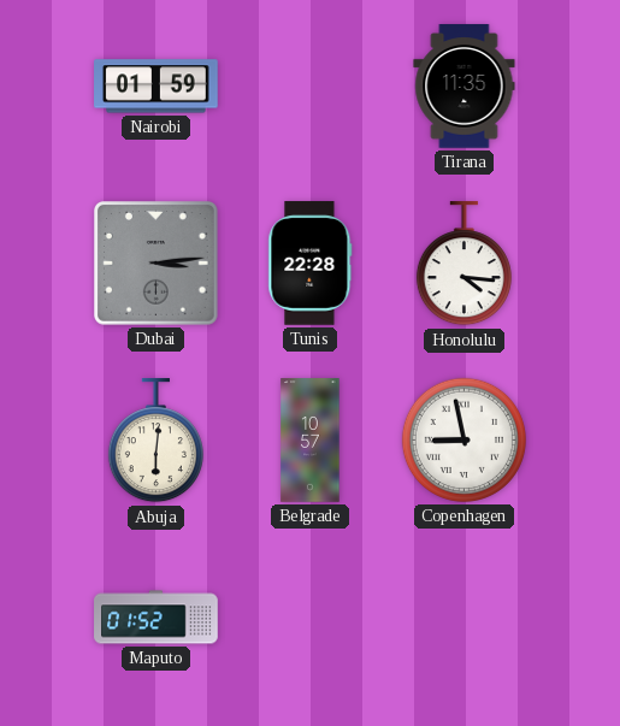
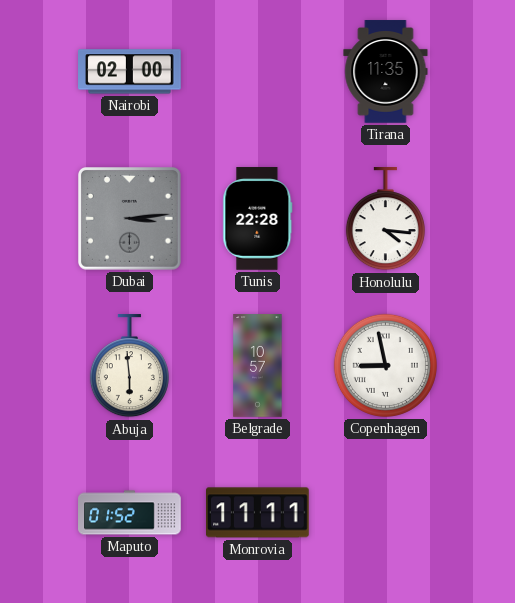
Nairobi: 01:59 -> 02:00
Abuja: 6:01 -> 5:59
Monrovia: none -> 11:11
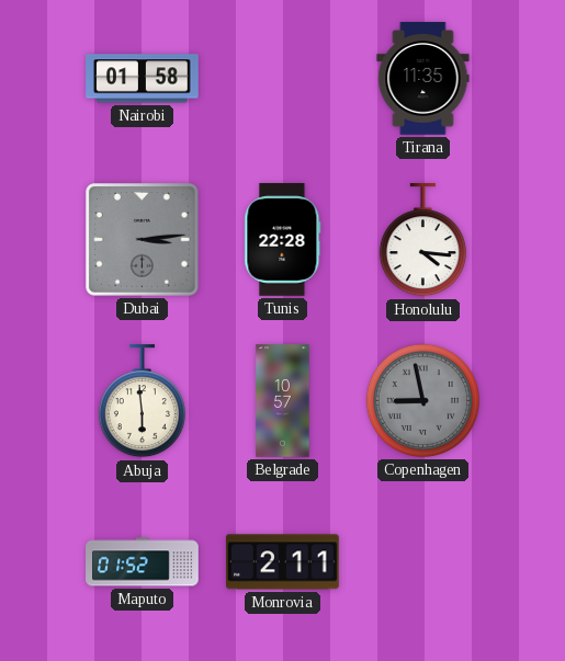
Nairobi: 02:00 -> 01:58
Copenhagen dial: white -> grey
Monrovia: 11:11 -> 2:11
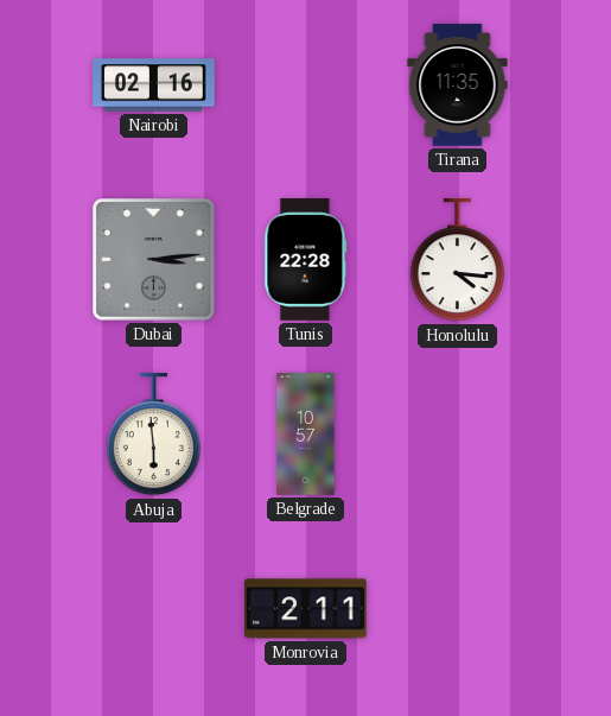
Nairobi: 01:58 -> 02:16
Copenhagen: 8:58 -> none
Maputo: 01:52 -> none
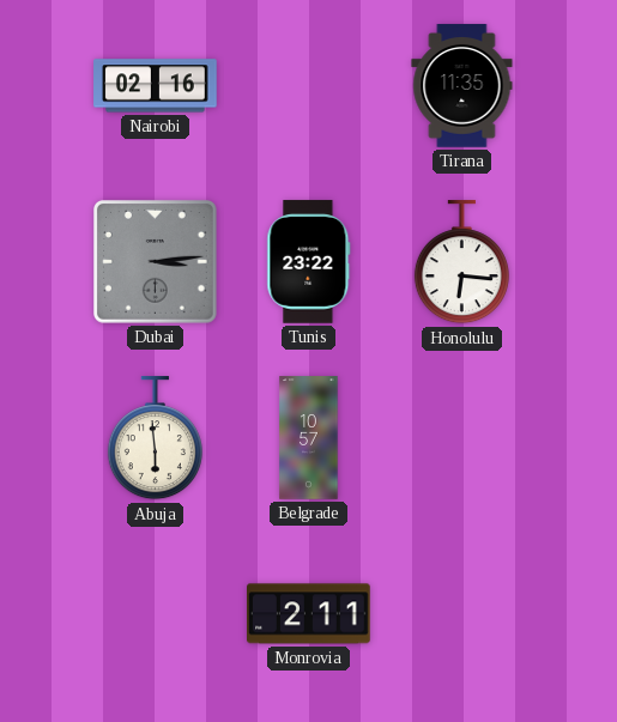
Tunis: 22:28 -> 23:22
Honolulu: 4:16 -> 6:16
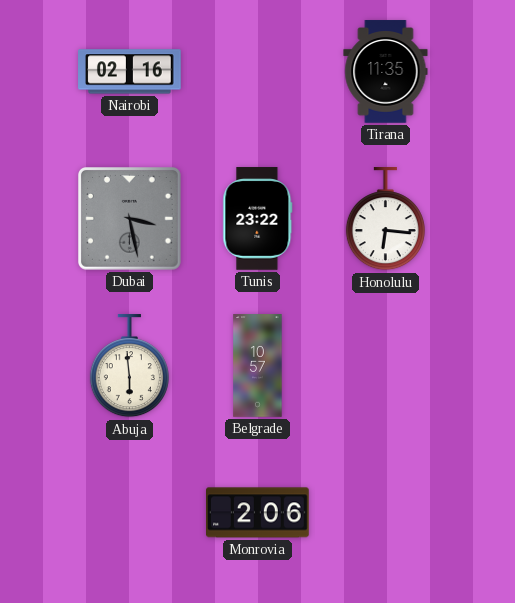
Dubai: 3:14 -> 3:28
Monrovia: 2:11 -> 2:06
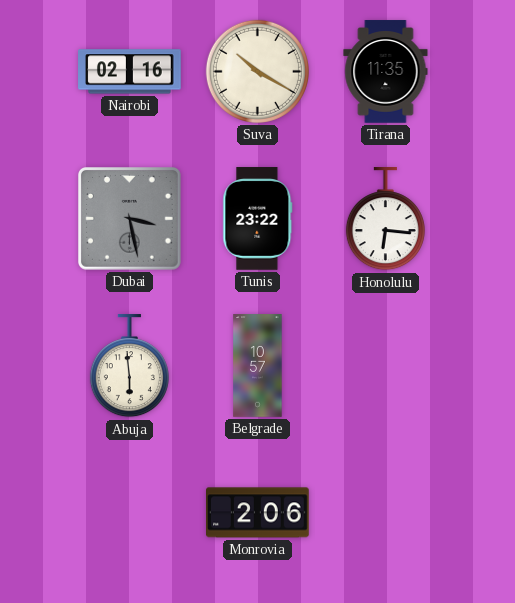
Suva: none -> 10:20
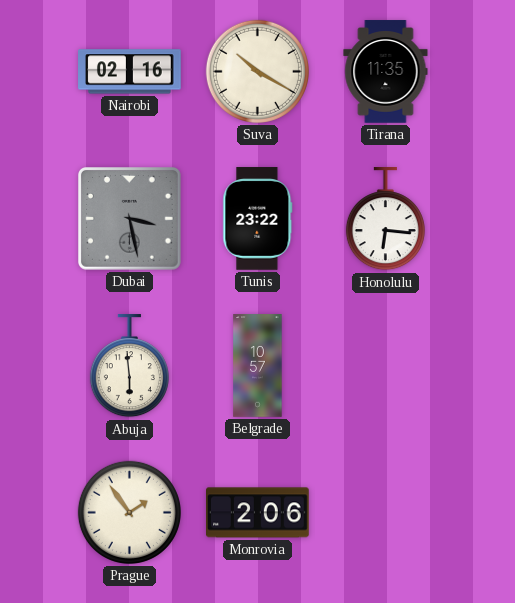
Prague: none -> 1:54
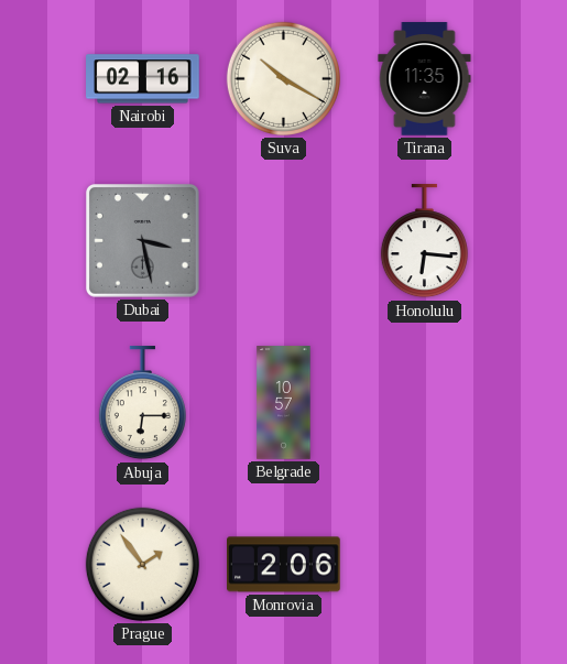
Tunis: 23:22 -> none
Abuja: 5:59 -> 6:15
